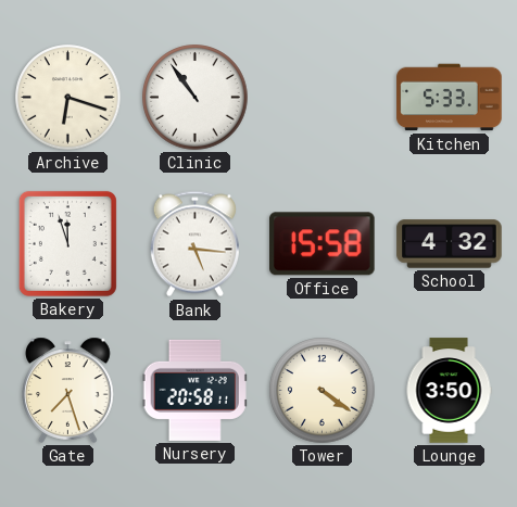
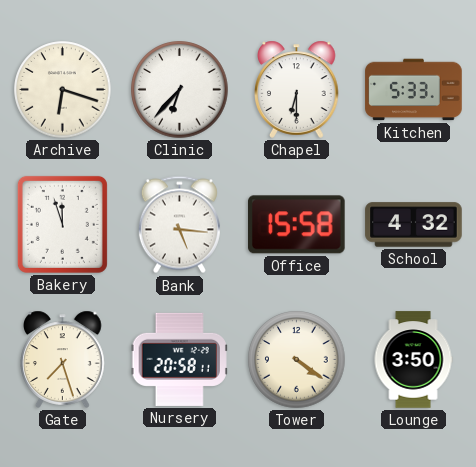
Clinic: 10:54 -> 6:37
Chapel: none -> 6:30
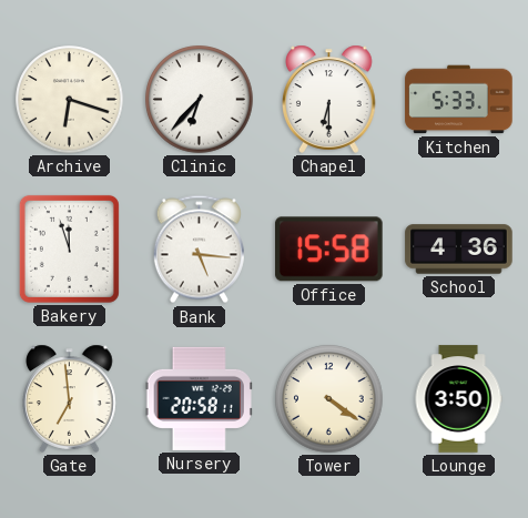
School: 4:32 -> 4:36
Gate: 7:27 -> 6:59
